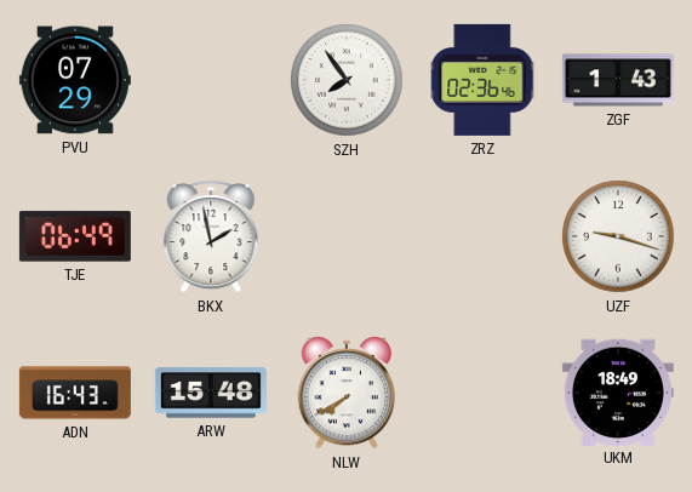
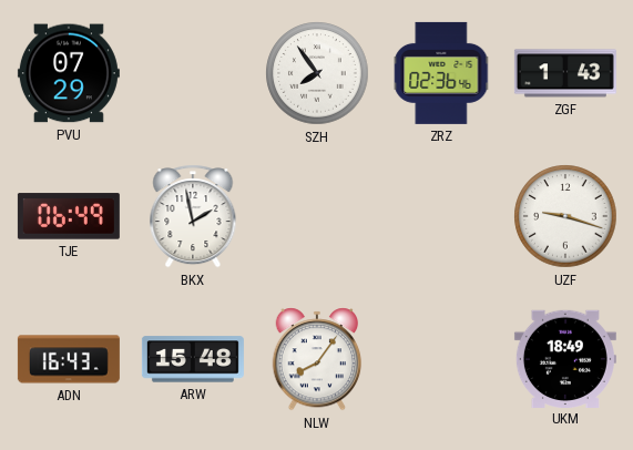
NLW: 7:40 -> 8:06
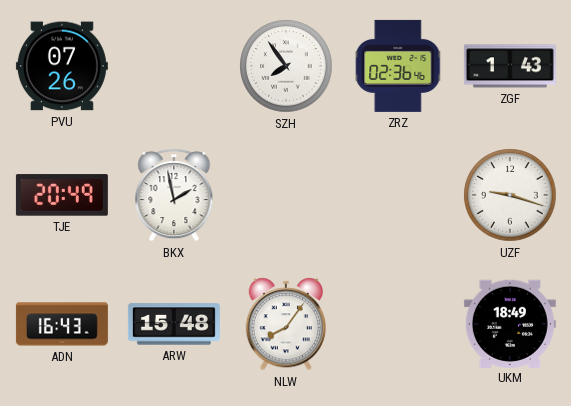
PVU: 07:29 -> 07:26
TJE: 06:49 -> 20:49
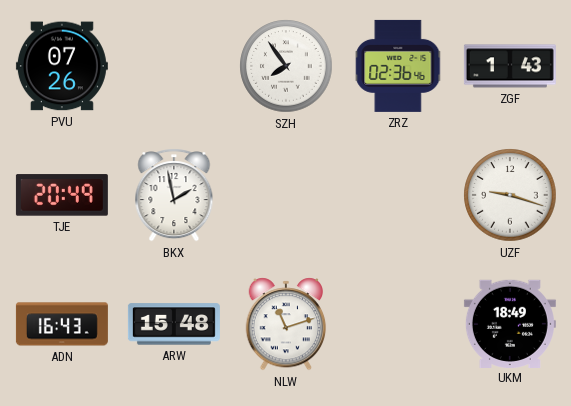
NLW: 8:06 -> 11:12
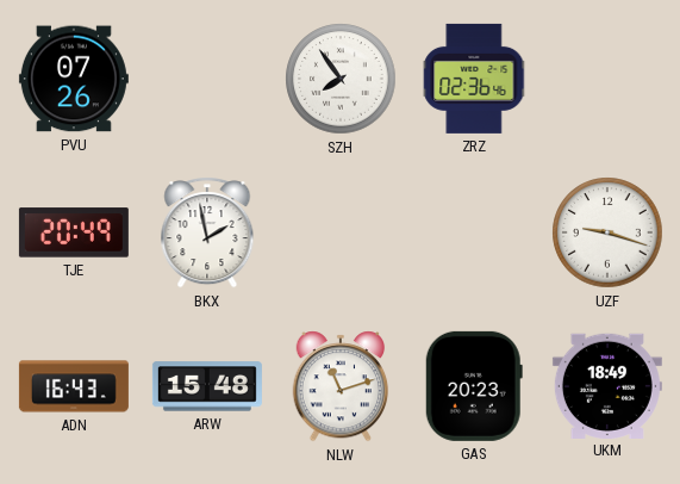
ZGF: 1:43 -> none
GAS: none -> 20:23
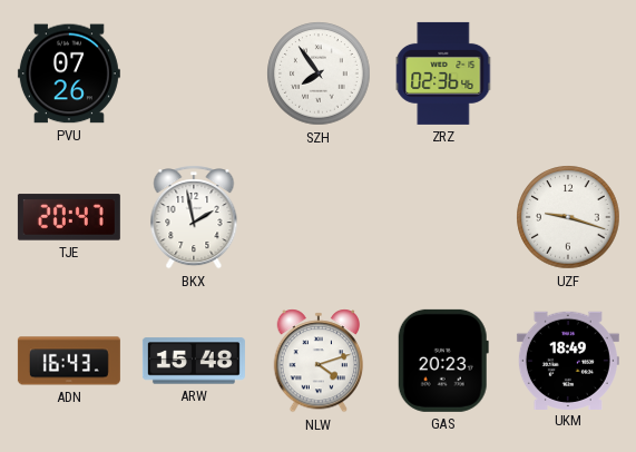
TJE: 20:49 -> 20:47
NLW: 11:12 -> 4:12
